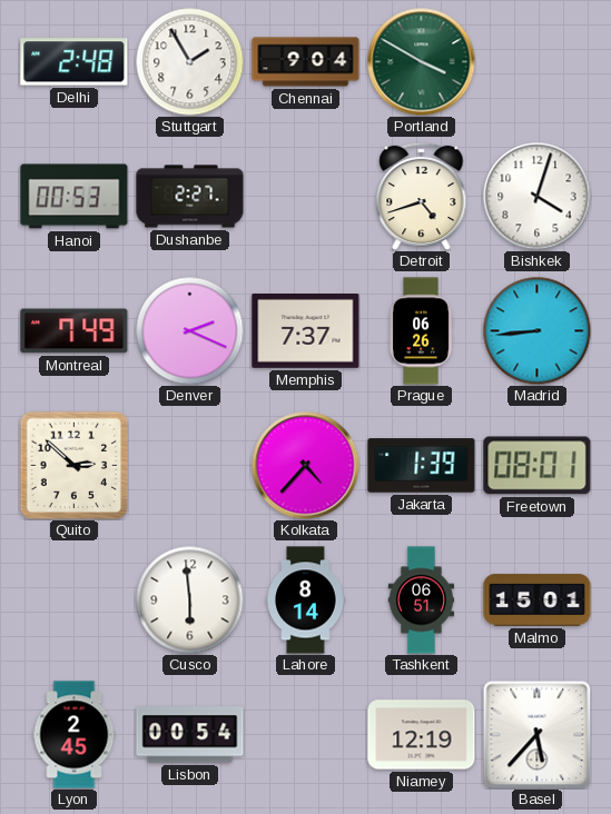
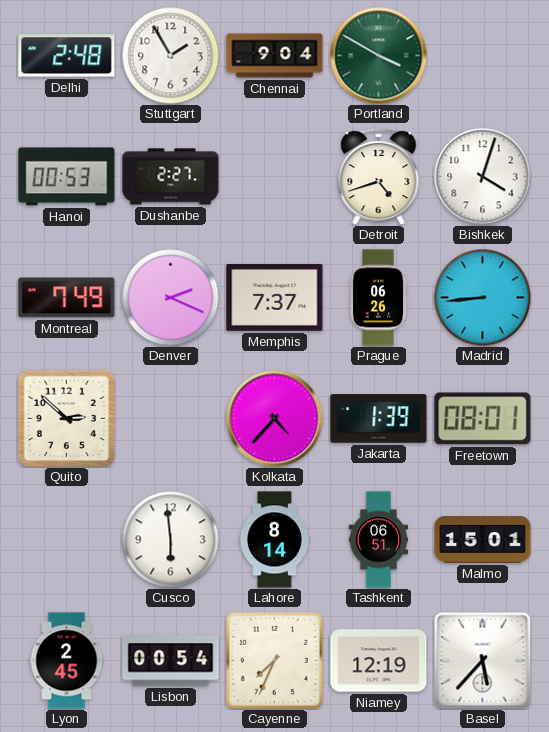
Cayenne: none -> 7:34
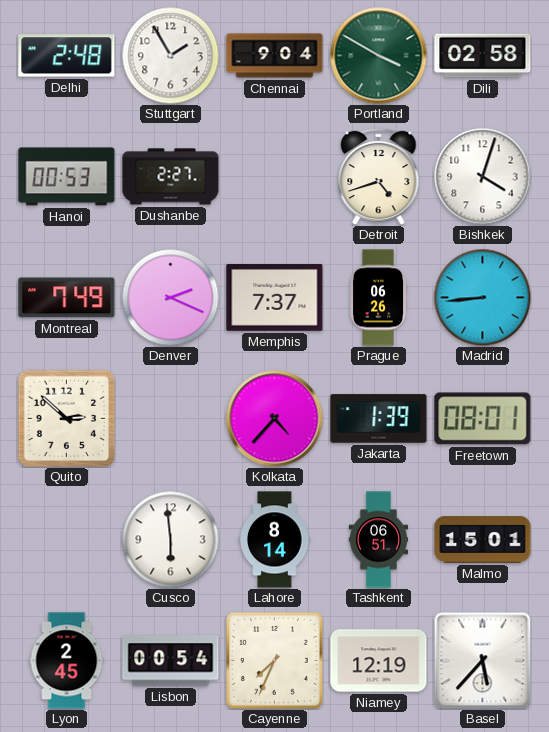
Dili: none -> 02:58
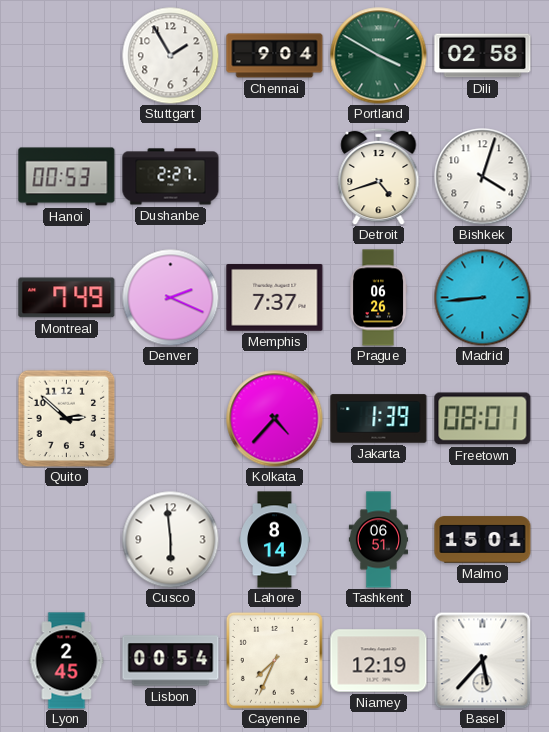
Delhi: 2:48 -> none
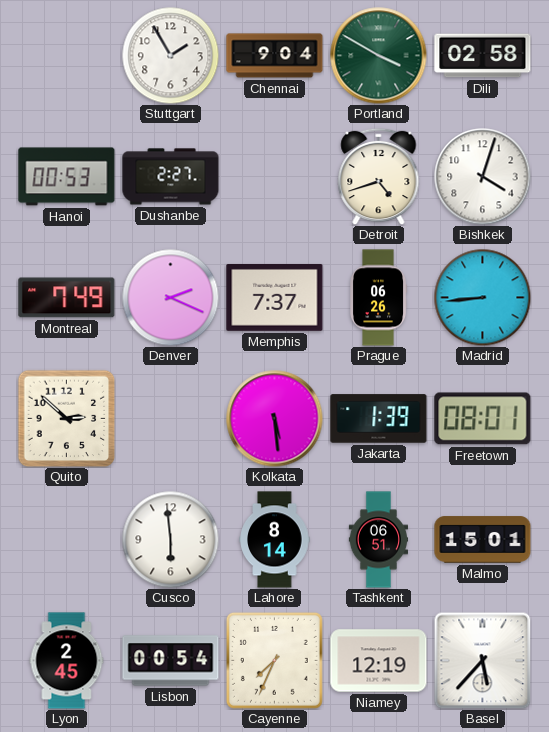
Kolkata: 4:37 -> 5:29
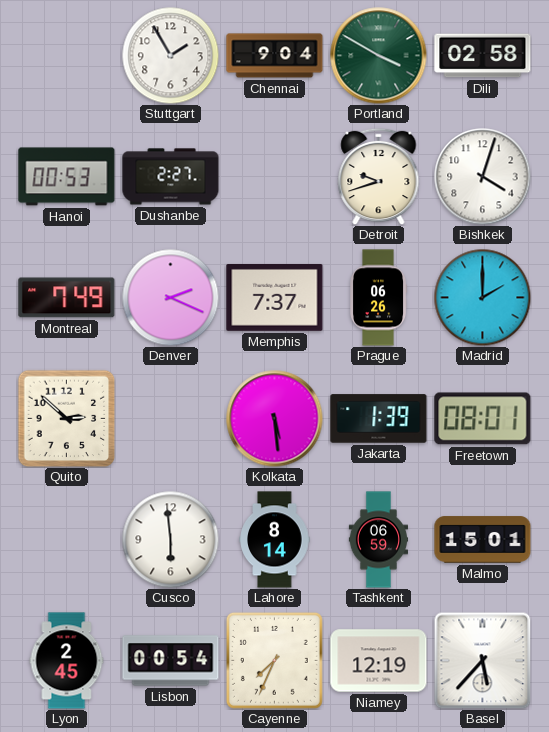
Detroit: 4:42 -> 9:42
Madrid: 8:44 -> 2:00
Tashkent: 06:51 -> 06:59
